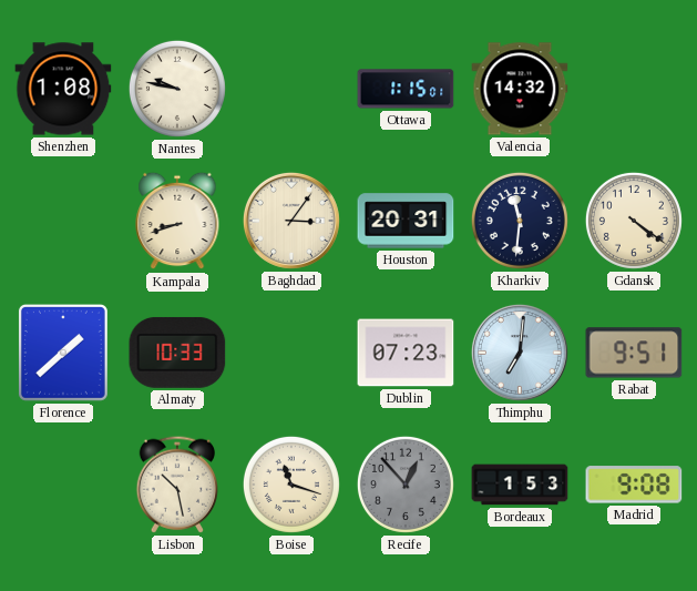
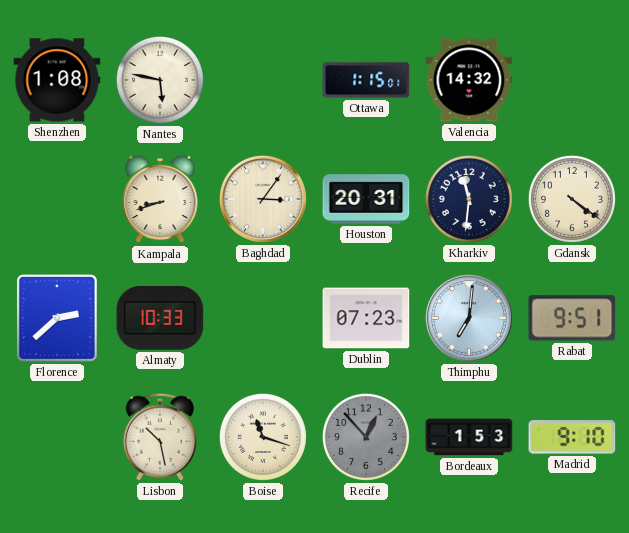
Nantes: 9:47 -> 5:47
Florence: 1:38 -> 2:38
Madrid: 9:08 -> 9:10
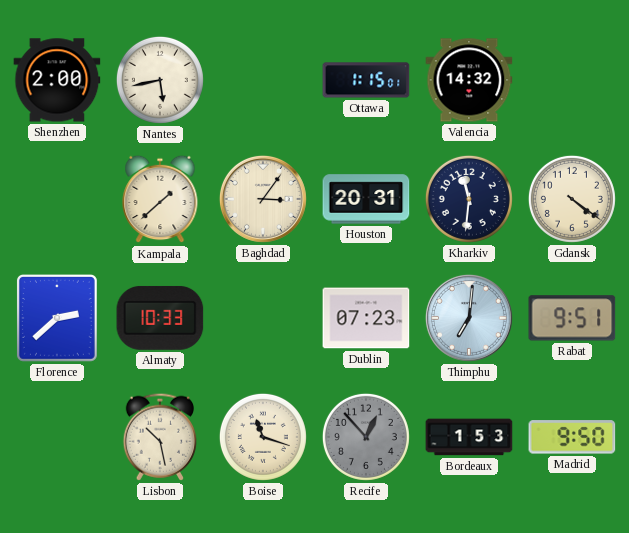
Shenzhen: 1:08 -> 2:00
Nantes: 5:47 -> 5:43
Kampala: 8:42 -> 1:38
Madrid: 9:10 -> 9:50
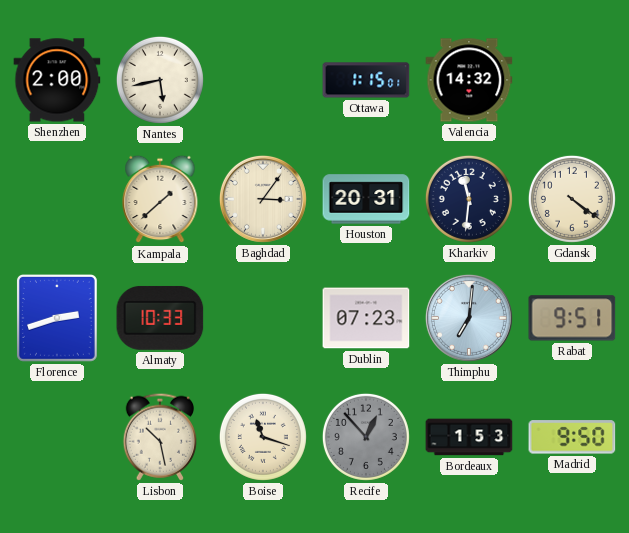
Florence: 2:38 -> 2:42
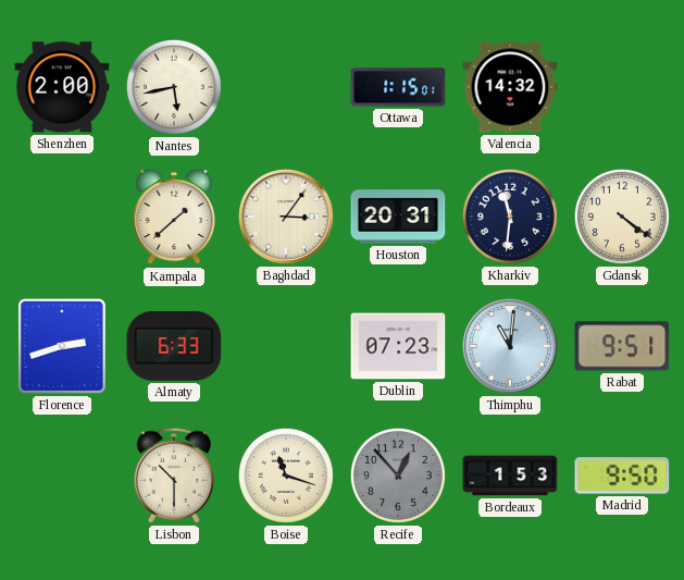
Almaty: 10:33 -> 6:33
Thimphu: 7:01 -> 11:01
Lisbon: 10:28 -> 10:30
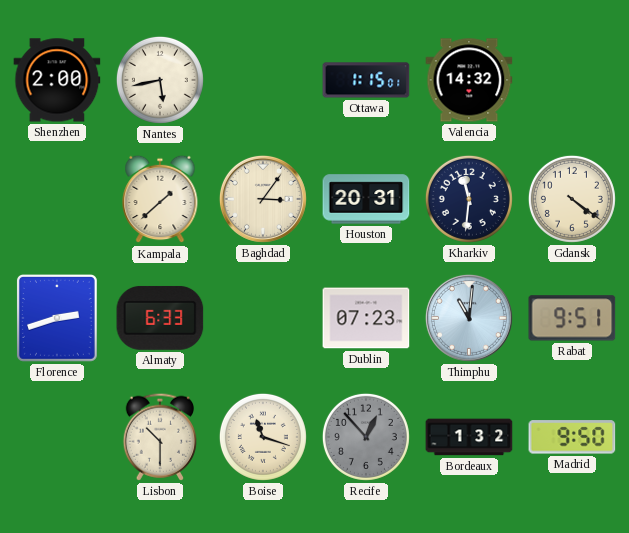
Bordeaux: 1:53 -> 1:32
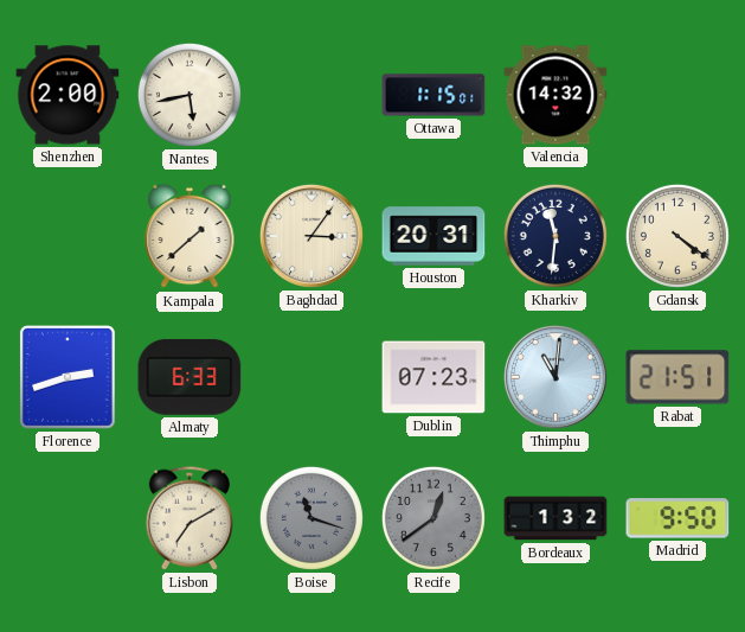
Rabat: 9:51 -> 21:51
Lisbon: 10:30 -> 7:10
Boise dial: cream -> grey
Recife: 12:53 -> 12:39
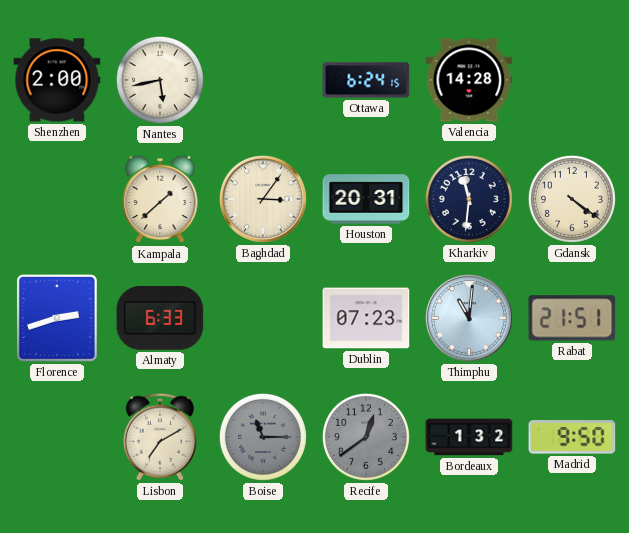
Ottawa: 1:15 -> 6:24
Valencia: 14:32 -> 14:28
Boise: 11:18 -> 11:15
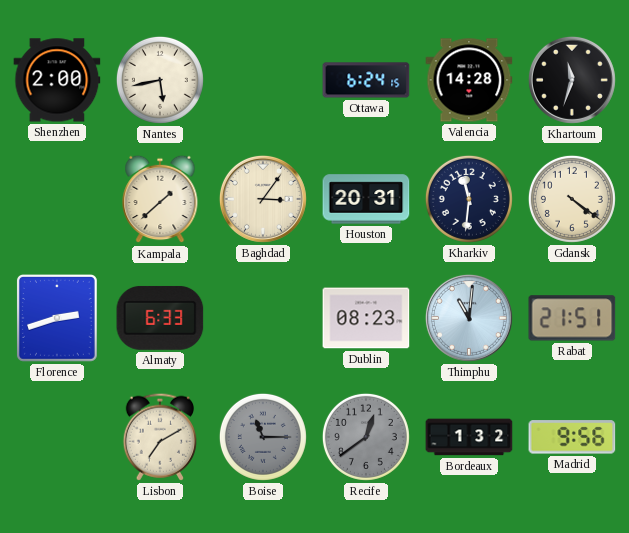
Khartoum: none -> 11:33
Dublin: 07:23 -> 08:23
Madrid: 9:50 -> 9:56
